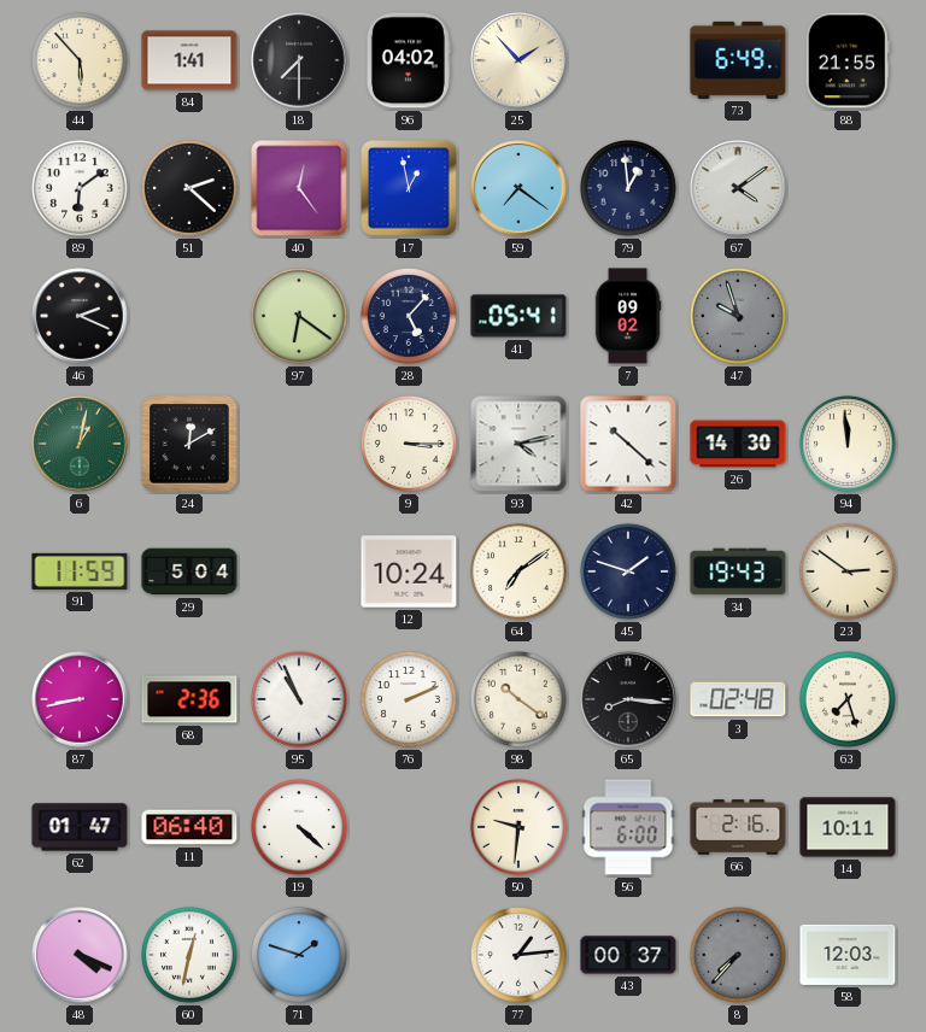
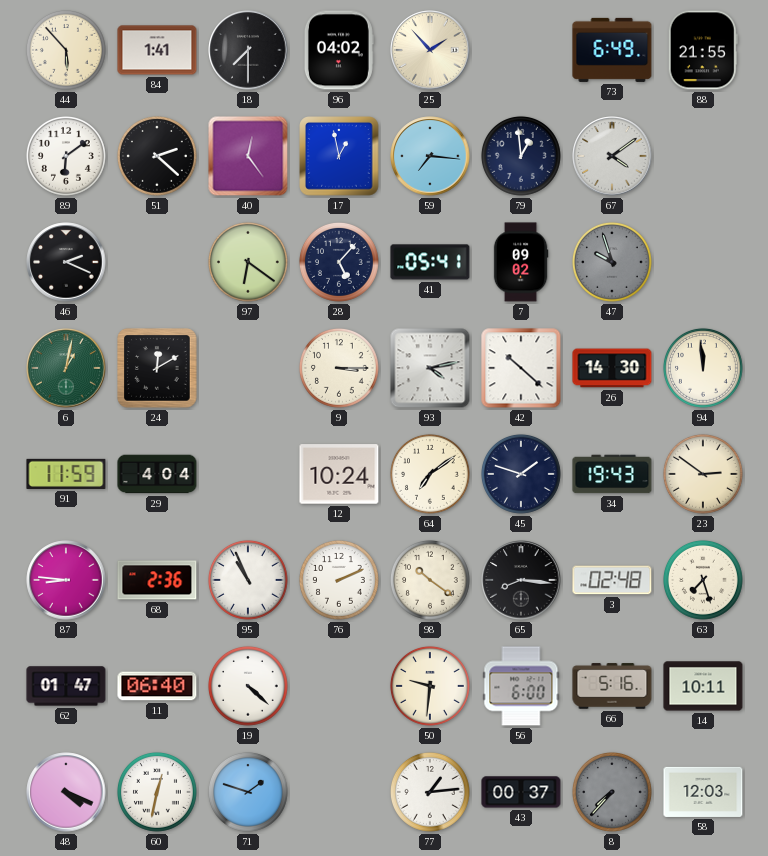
59: 7:21 -> 7:16
29: 5:04 -> 4:04
87: 8:43 -> 8:46
66: 2:16 -> 5:16
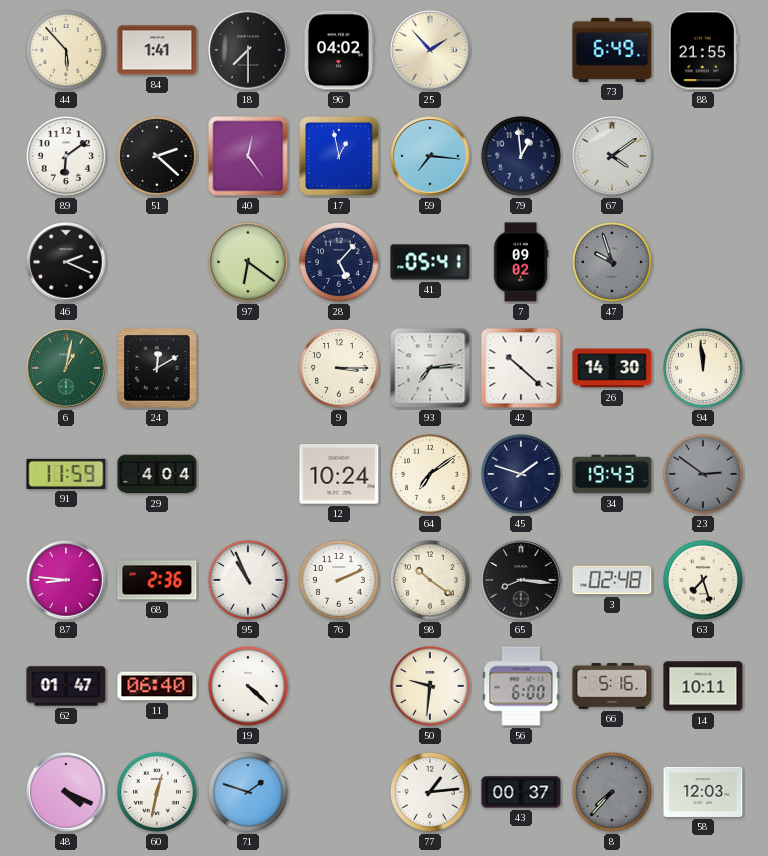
93: 4:13 -> 7:14
23 dial: cream -> grey
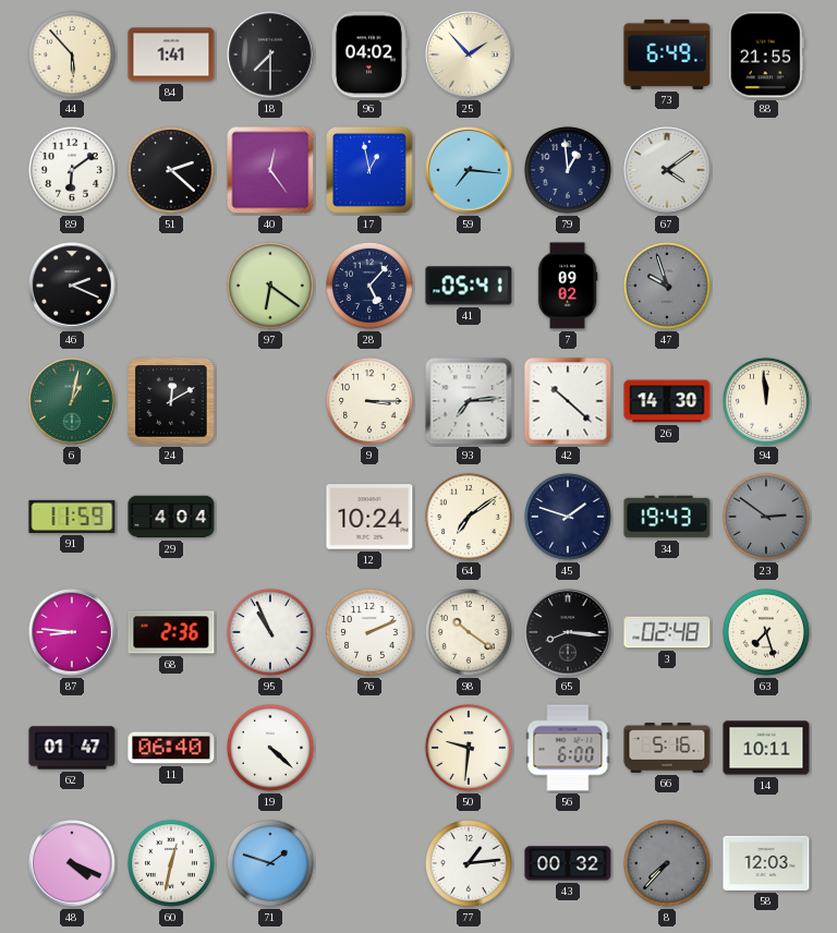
43: 00:37 -> 00:32
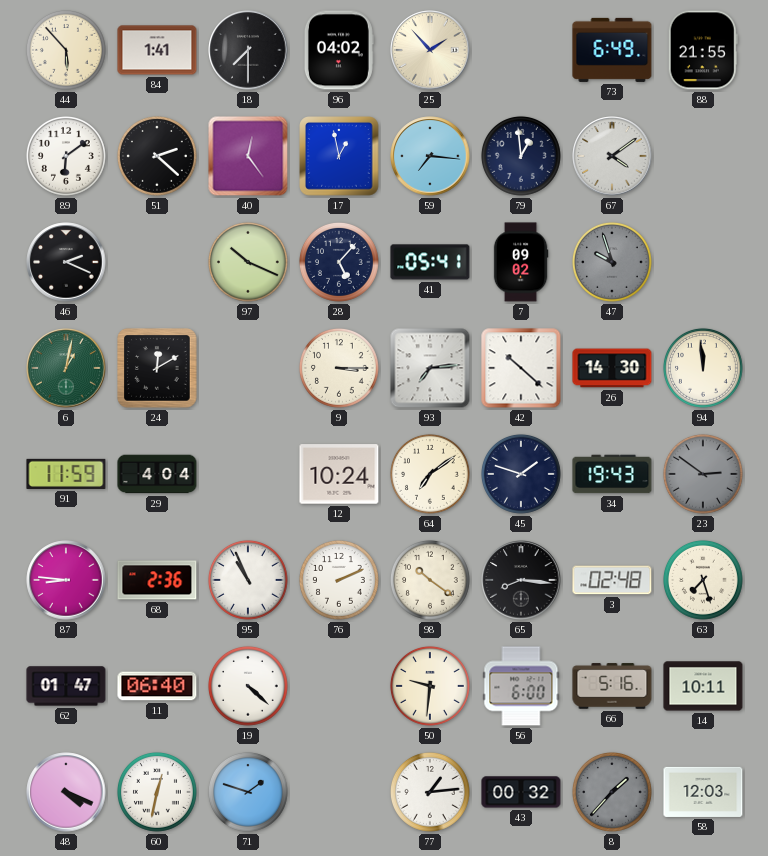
97: 6:21 -> 10:19
8: 7:37 -> 1:37
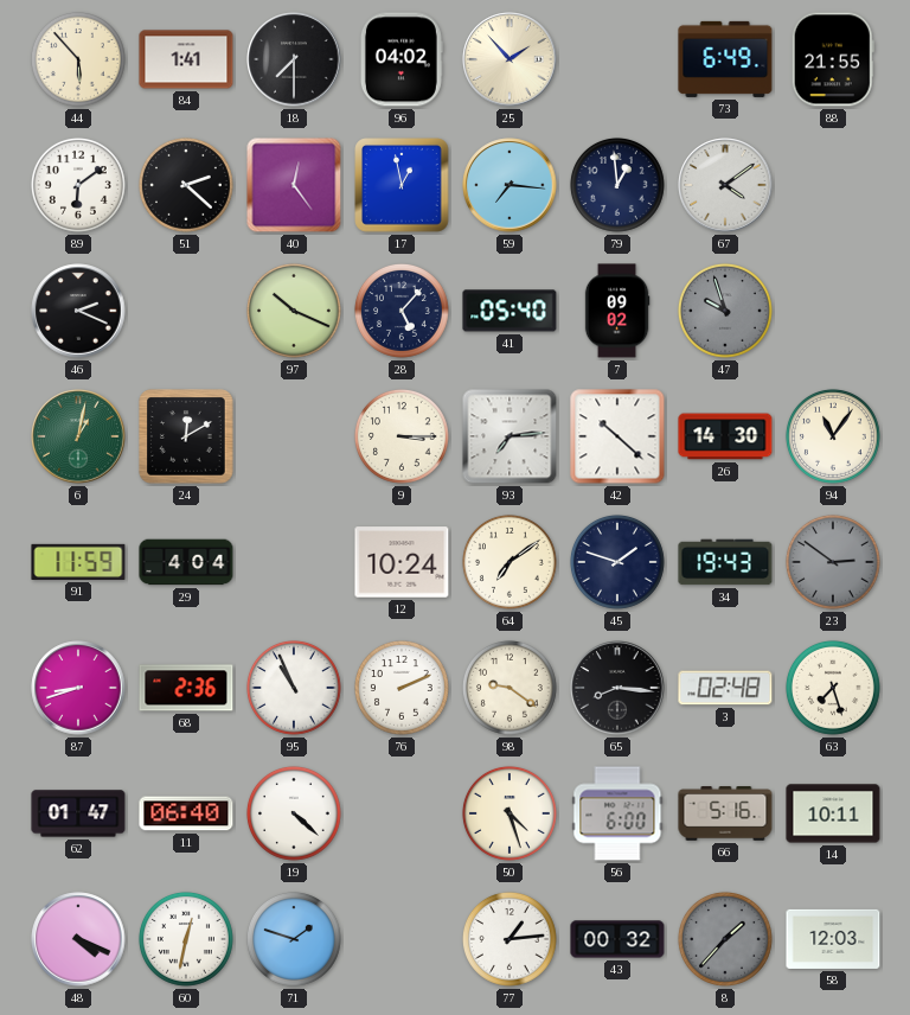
41: 05:41 -> 05:40
94: 11:59 -> 11:06
87: 8:46 -> 8:42
98: 10:21 -> 9:21
50: 9:31 -> 4:27
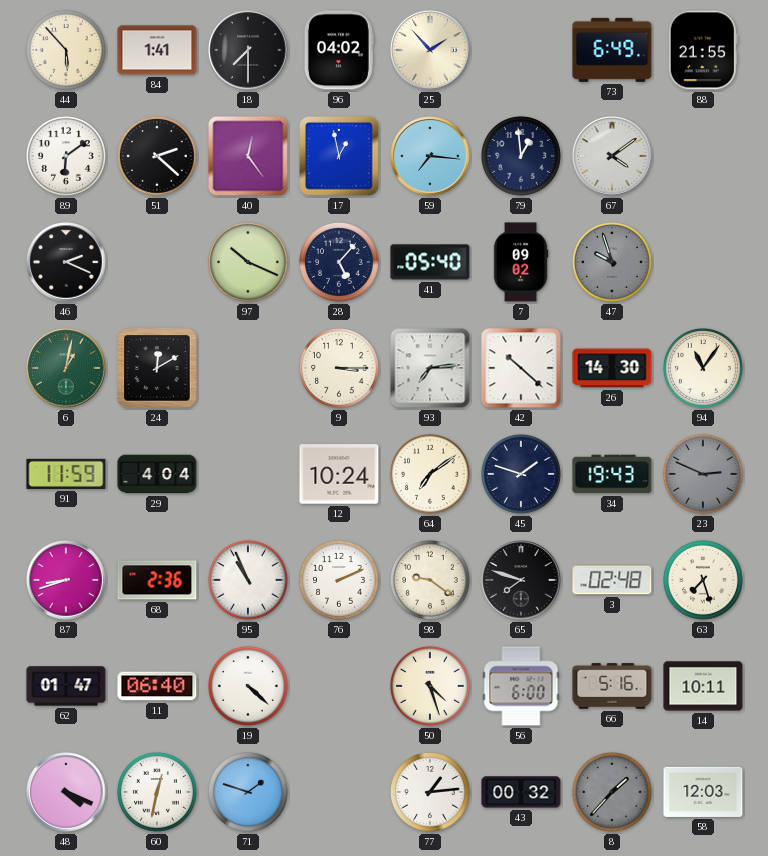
23: 2:51 -> 2:49
65: 8:16 -> 7:48
